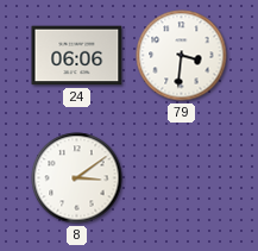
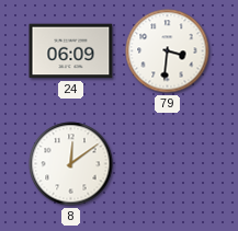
24: 06:06 -> 06:09
8: 3:09 -> 12:09
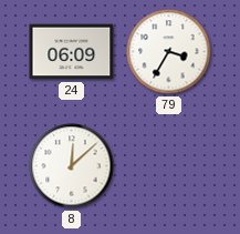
79: 3:31 -> 3:35
8: 12:09 -> 12:08
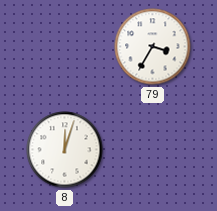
24: 06:09 -> none
8: 12:08 -> 12:03
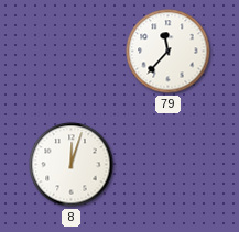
79: 3:35 -> 11:37
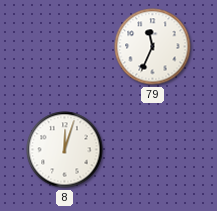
79: 11:37 -> 11:34
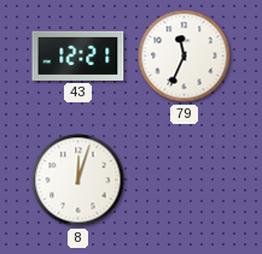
43: none -> 12:21
